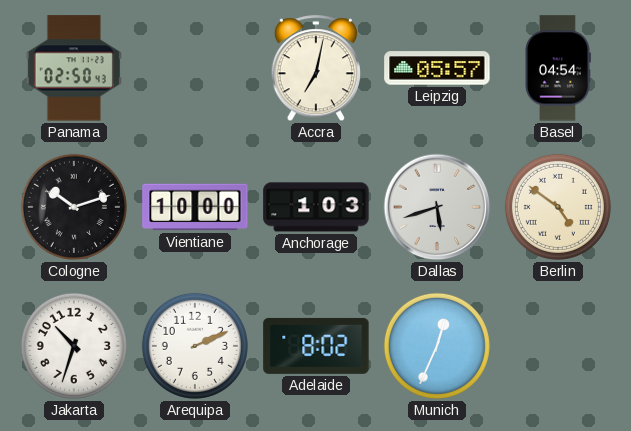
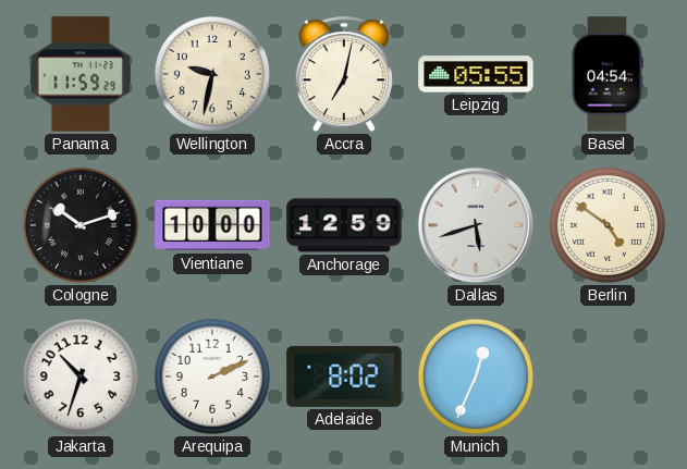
Panama: 02:50 -> 11:59
Wellington: none -> 9:32
Leipzig: 05:57 -> 05:55
Anchorage: 1:03 -> 12:59
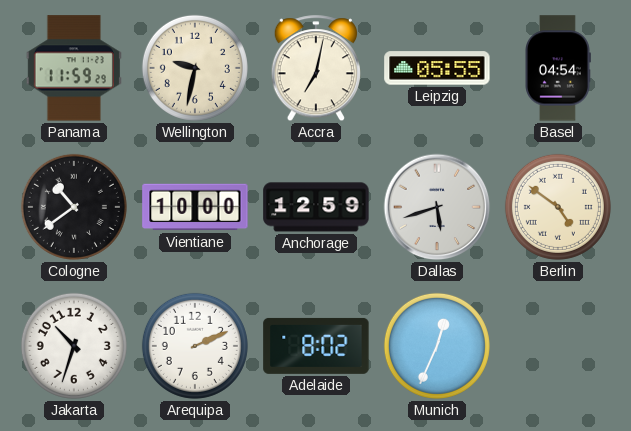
Cologne: 10:12 -> 10:39
